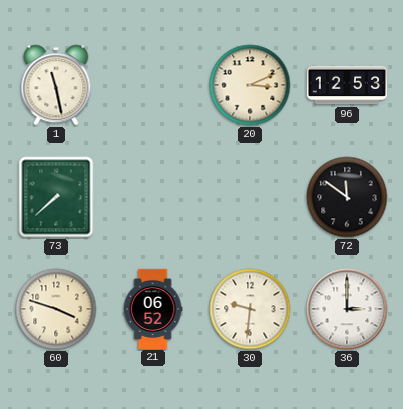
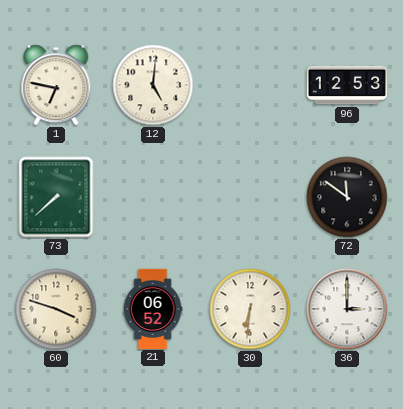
1: 11:28 -> 6:47
12: none -> 5:01
20: 3:11 -> none
30: 9:31 -> 6:31
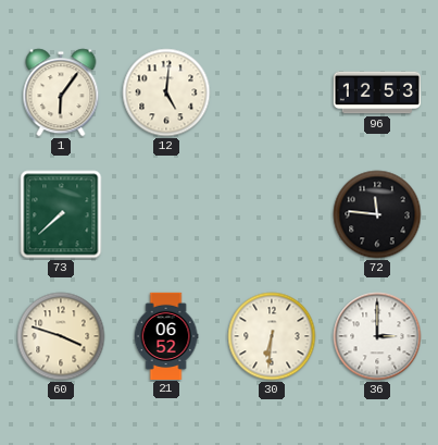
1: 6:47 -> 6:06
72: 11:51 -> 11:46
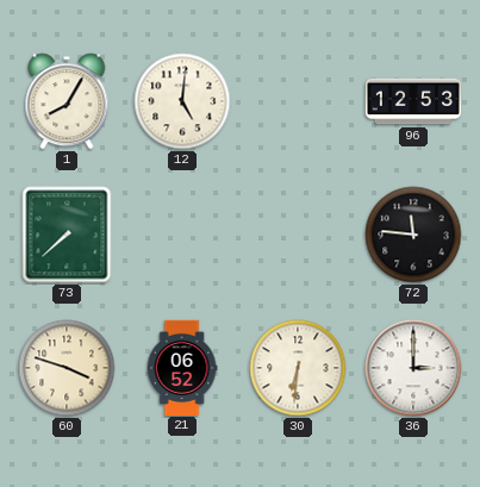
1: 6:06 -> 8:05
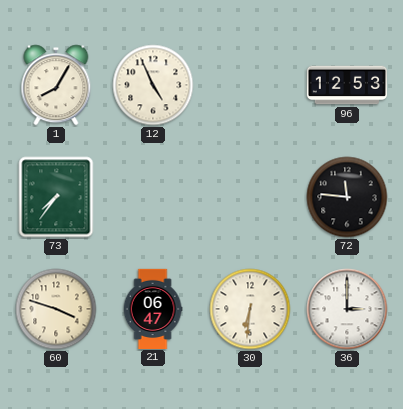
12: 5:01 -> 4:56
73: 7:38 -> 7:36
21: 06:52 -> 06:47
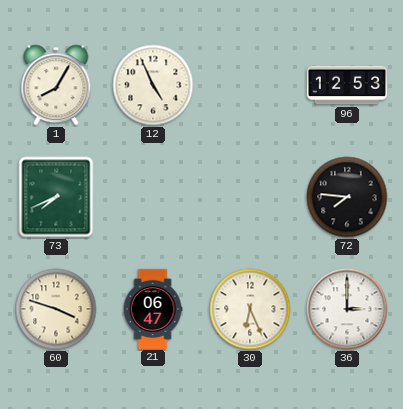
73: 7:36 -> 7:41
72: 11:46 -> 7:46
30: 6:31 -> 6:26
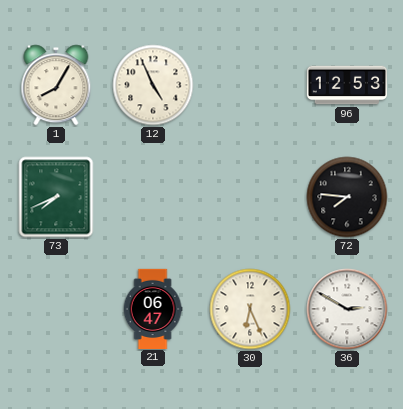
60: 3:48 -> none
36: 3:00 -> 2:50
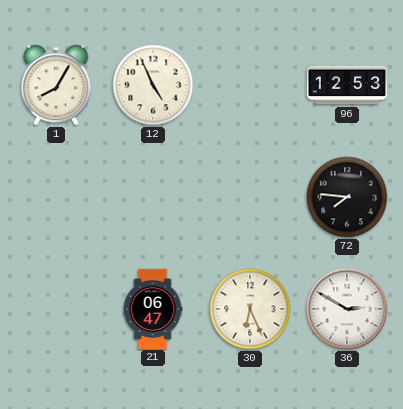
73: 7:41 -> none
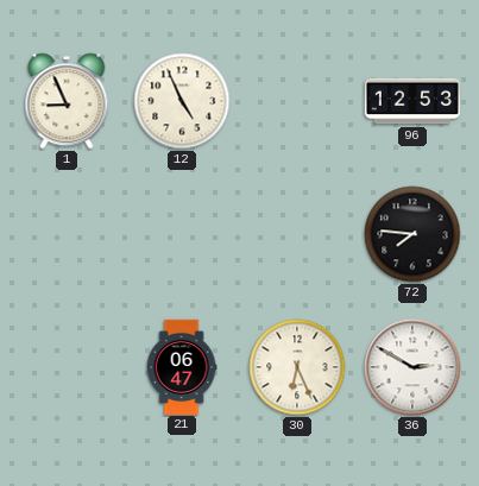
1: 8:05 -> 8:56
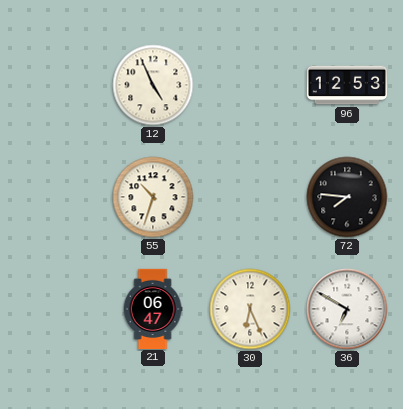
1: 8:56 -> none
55: none -> 10:33
36: 2:50 -> 6:50
